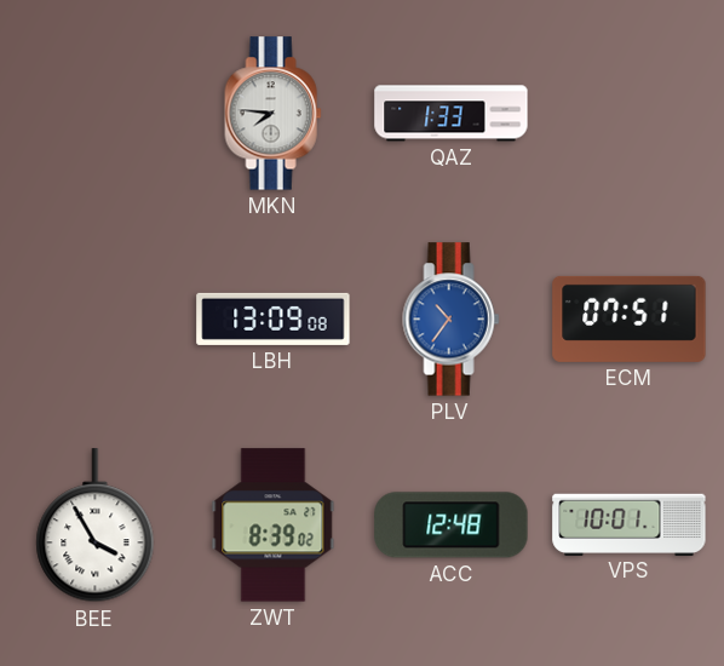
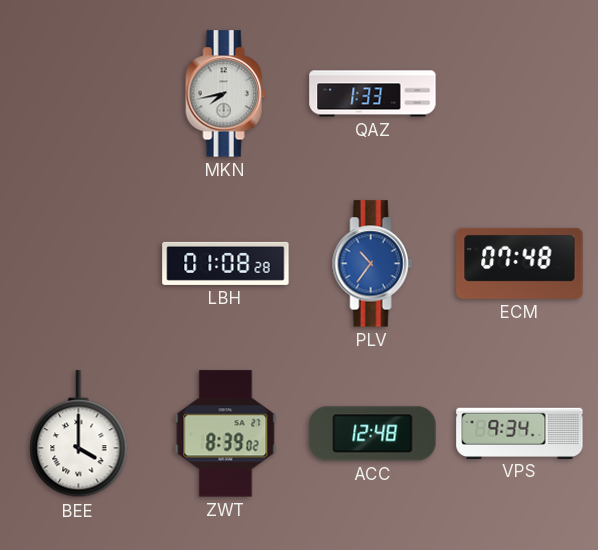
MKN: 7:46 -> 7:43
LBH: 13:09 -> 01:08
ECM: 07:51 -> 07:48
BEE: 3:55 -> 4:00
VPS: 10:01 -> 9:34
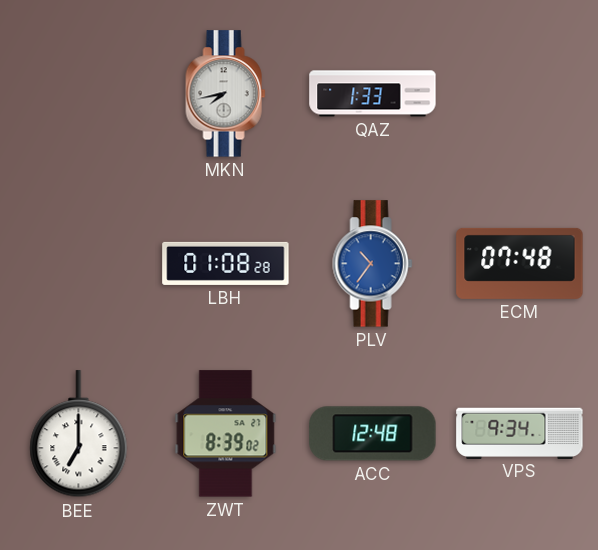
BEE: 4:00 -> 7:00
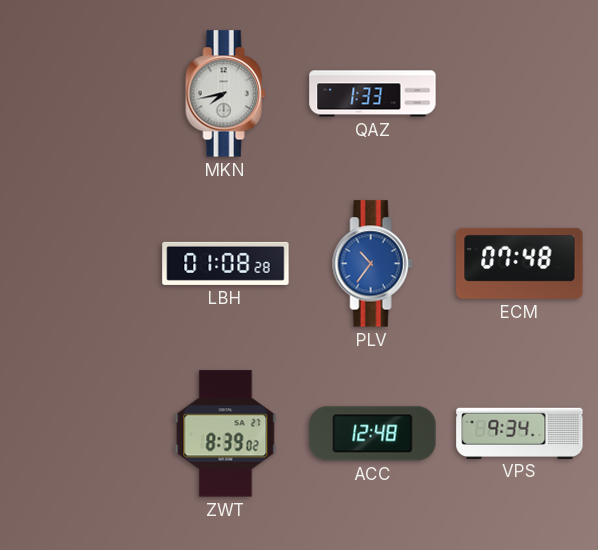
BEE: 7:00 -> none
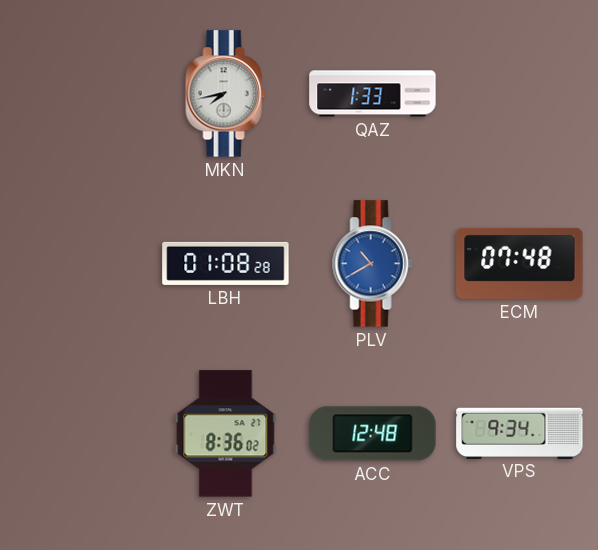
PLV: 10:36 -> 10:40
ZWT: 8:39 -> 8:36
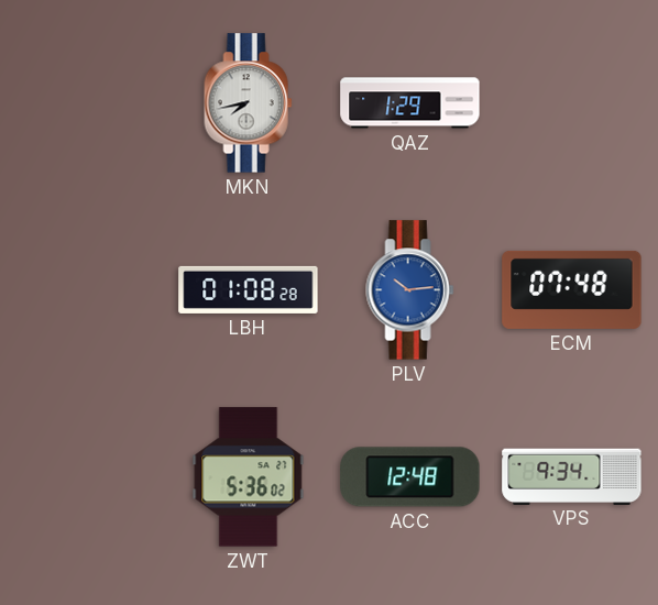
QAZ: 1:33 -> 1:29
PLV: 10:40 -> 10:14
ZWT: 8:36 -> 5:36
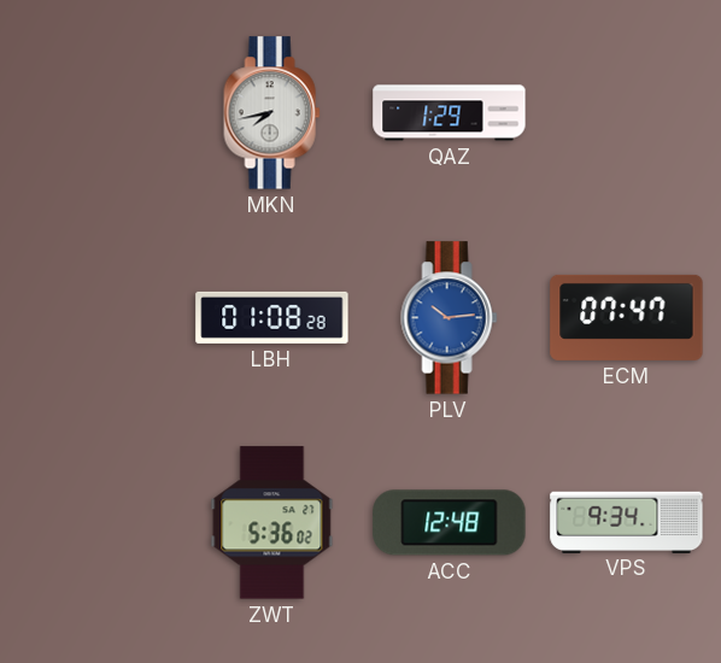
ECM: 07:48 -> 07:47
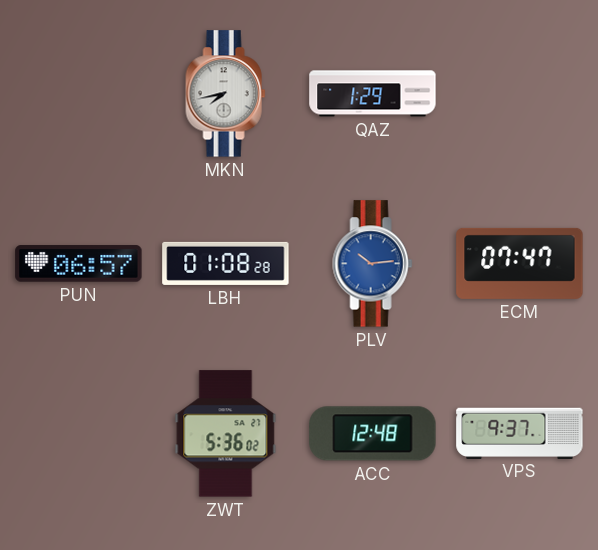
PUN: none -> 06:57
VPS: 9:34 -> 9:37
